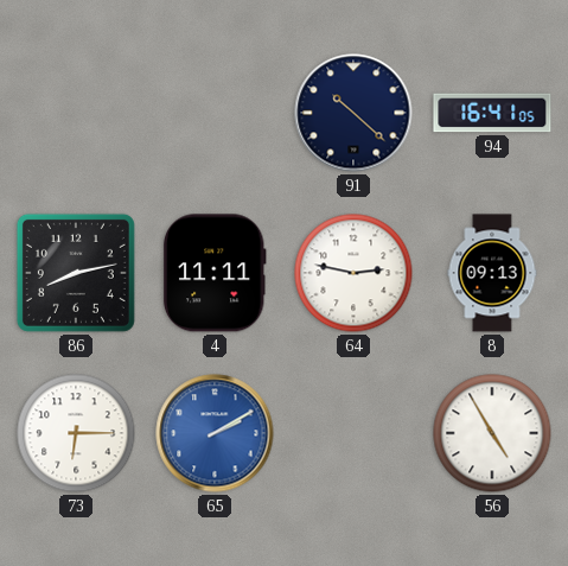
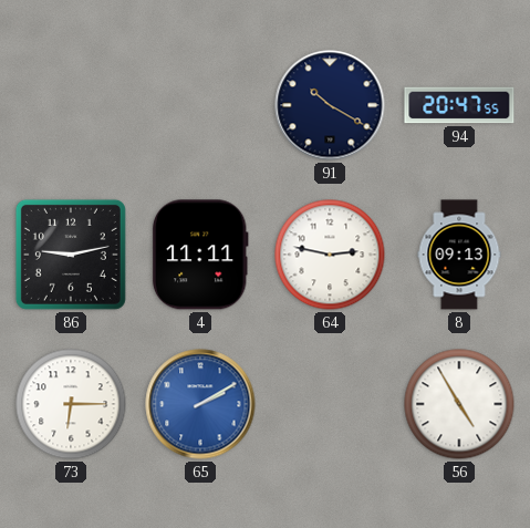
91: 10:22 -> 10:20
94: 16:41 -> 20:47
86: 8:13 -> 9:13
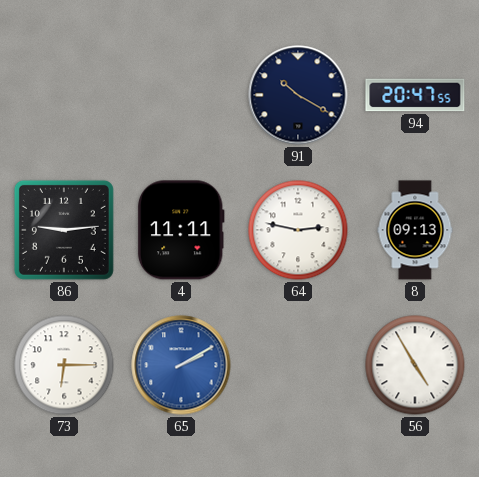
86: 9:13 -> 9:14
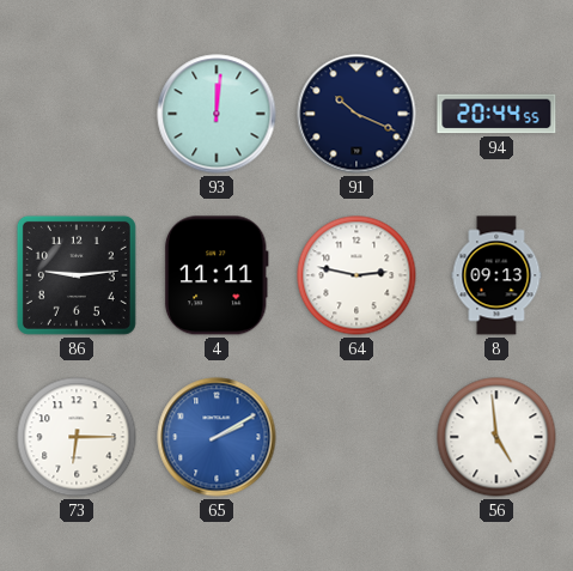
93: none -> 12:01
91: 10:20 -> 10:19
94: 20:47 -> 20:44
56: 4:55 -> 4:59
